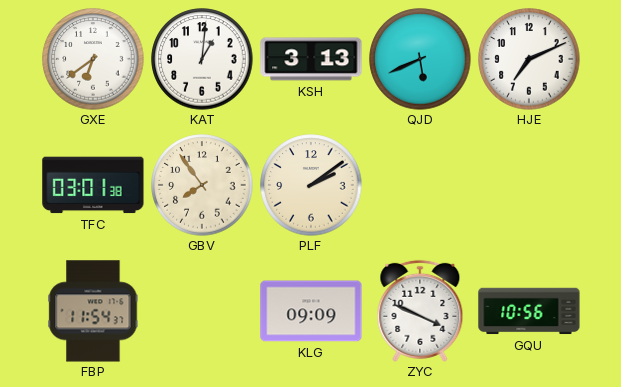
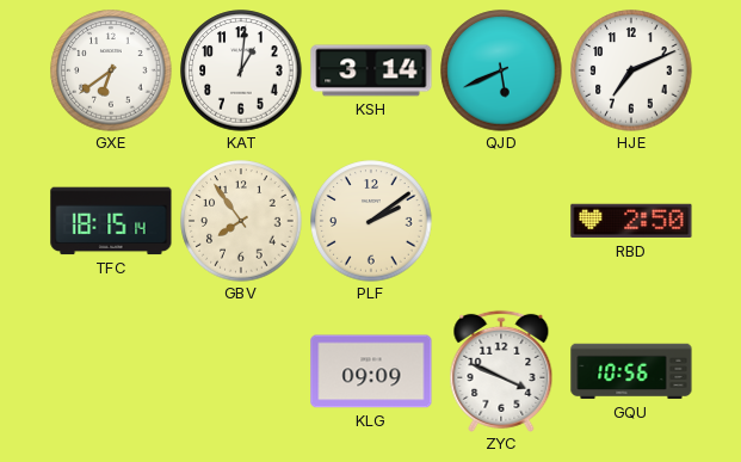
KSH: 3:13 -> 3:14
TFC: 03:01 -> 18:15
RBD: none -> 2:50
FBP: 11:54 -> none
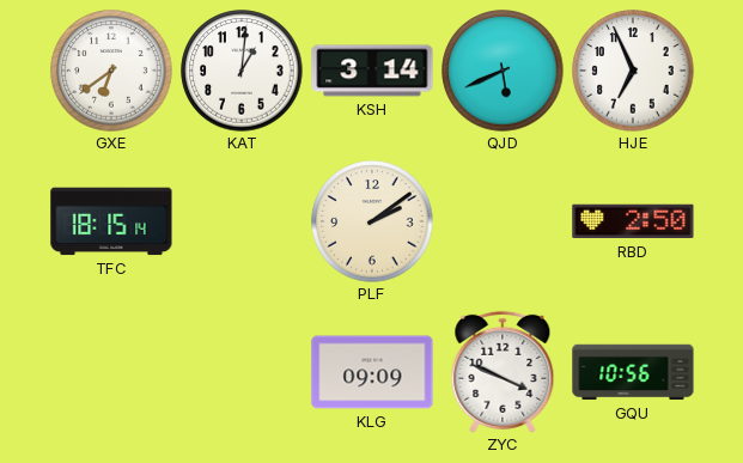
HJE: 7:11 -> 6:56
GBV: 7:54 -> none
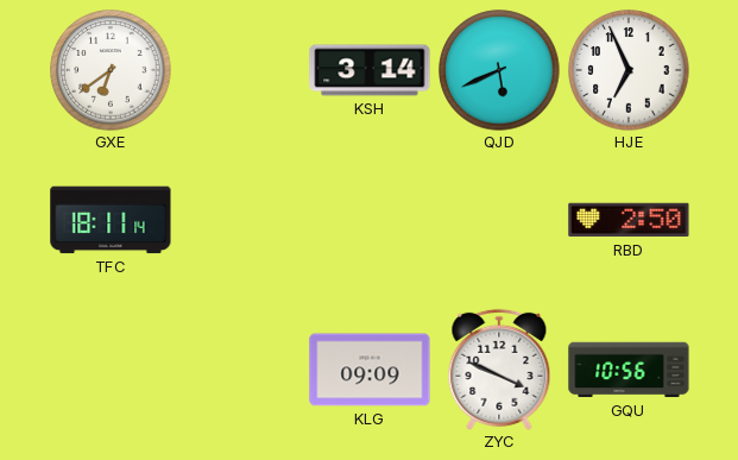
KAT: 1:01 -> none
TFC: 18:15 -> 18:11
PLF: 2:09 -> none
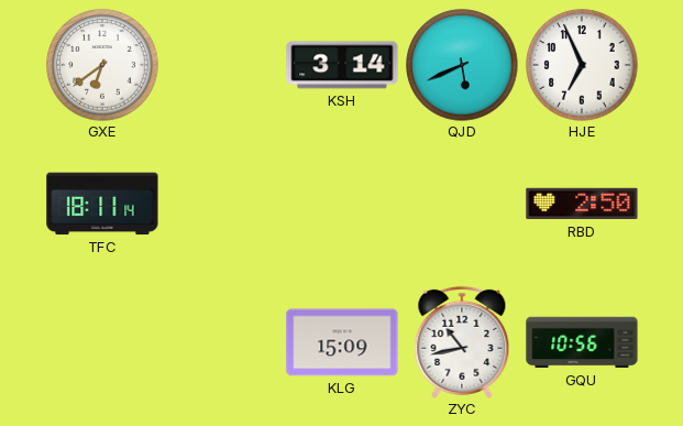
KLG: 09:09 -> 15:09
ZYC: 3:49 -> 10:43
